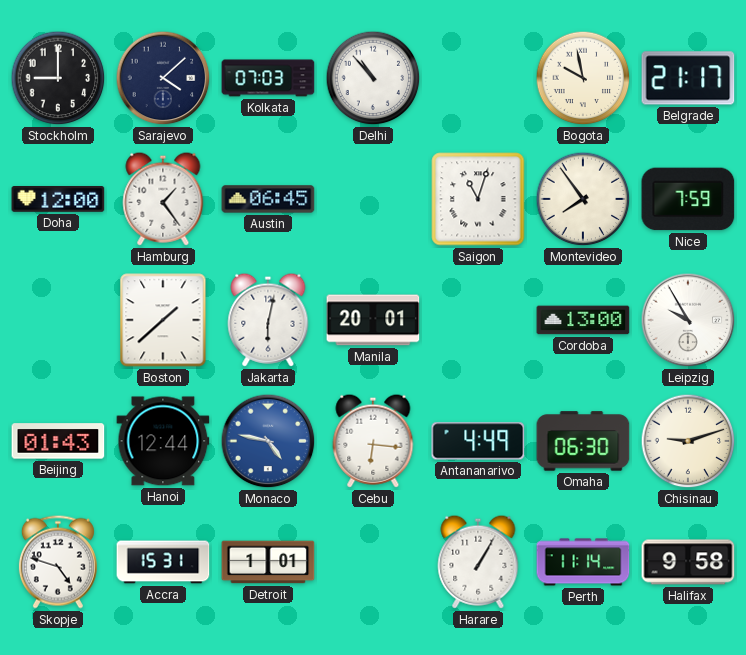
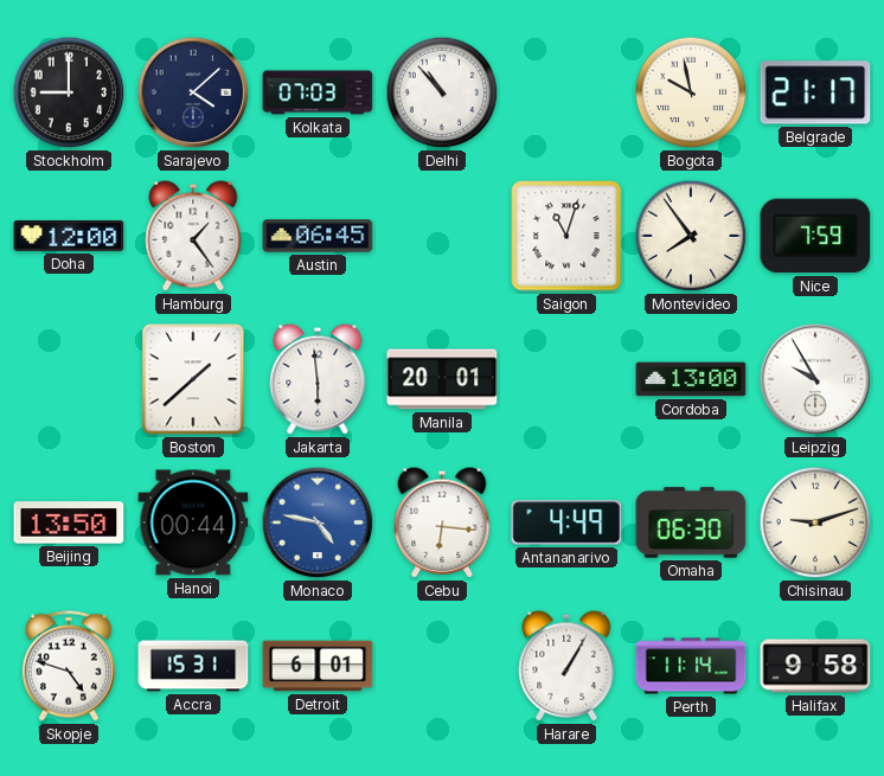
Jakarta: 6:02 -> 5:59
Beijing: 01:43 -> 13:50
Hanoi: 12:44 -> 00:44
Detroit: 1:01 -> 6:01
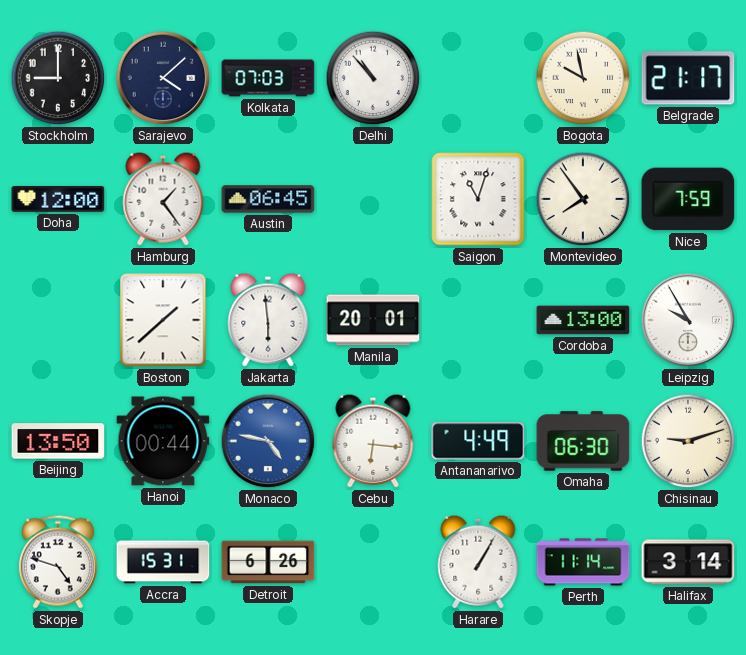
Detroit: 6:01 -> 6:26
Halifax: 9:58 -> 3:14
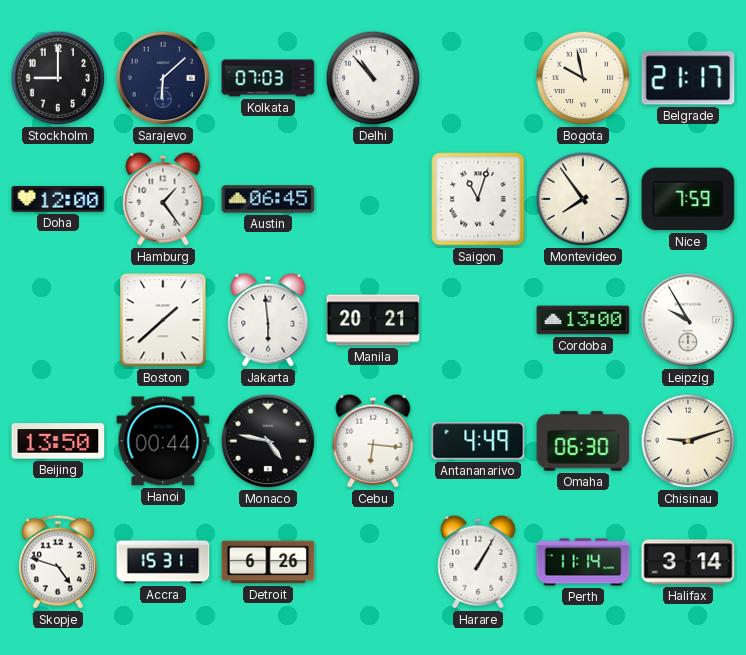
Sarajevo: 4:08 -> 6:08
Manila: 20:01 -> 20:21
Monaco dial: blue -> black
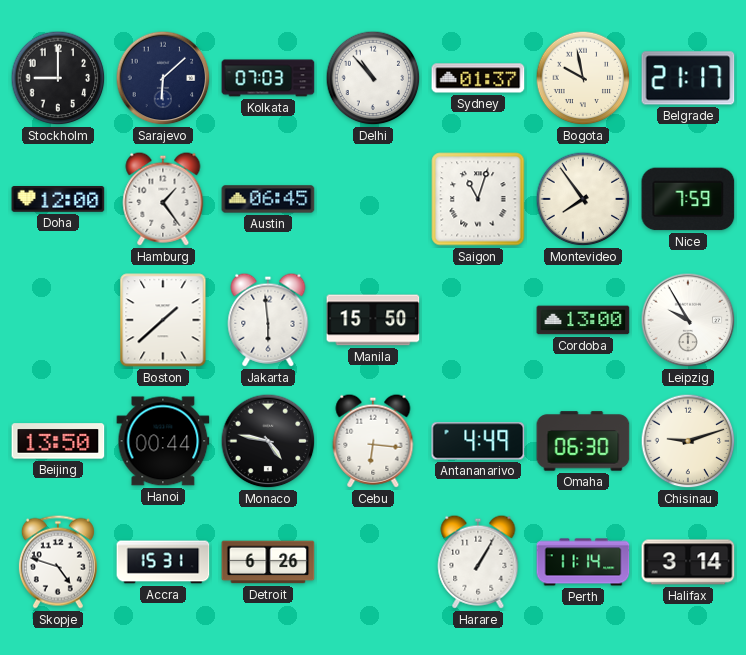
Sydney: none -> 01:37
Manila: 20:21 -> 15:50
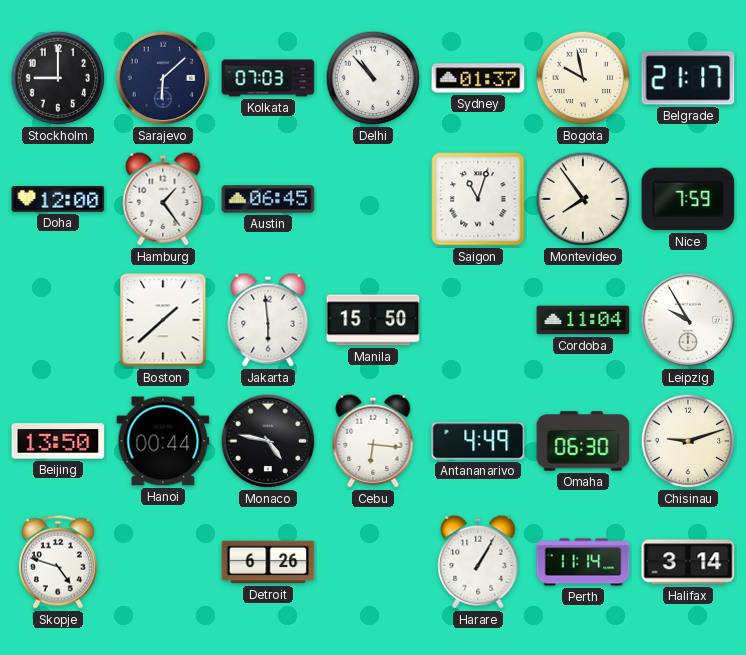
Cordoba: 13:00 -> 11:04
Accra: 15:31 -> none
